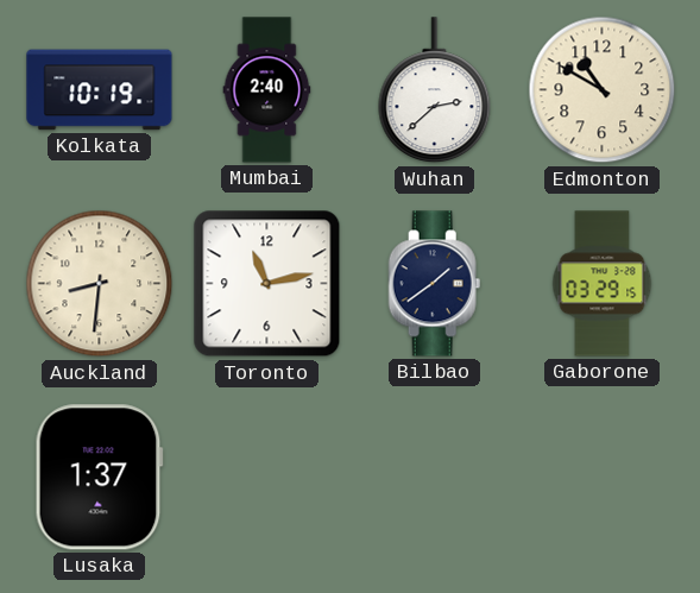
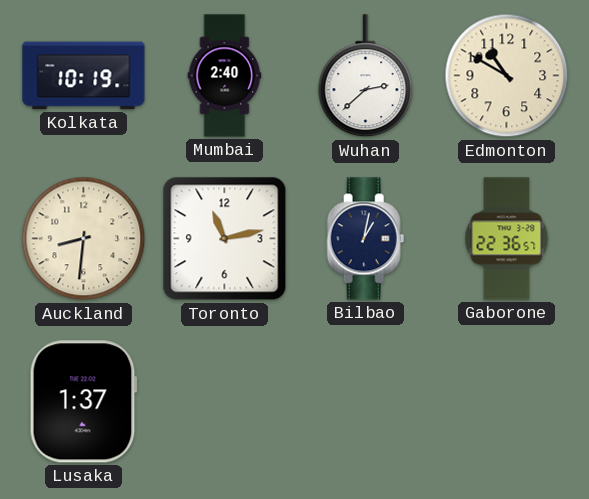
Bilbao: 1:39 -> 1:02
Gaborone: 03:29 -> 22:36
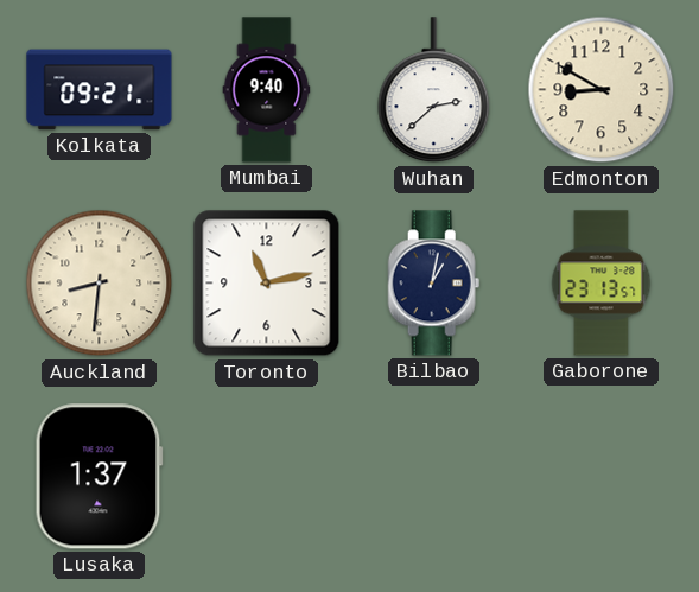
Kolkata: 10:19 -> 09:21
Mumbai: 2:40 -> 9:40
Edmonton: 10:50 -> 8:50
Gaborone: 22:36 -> 23:13
